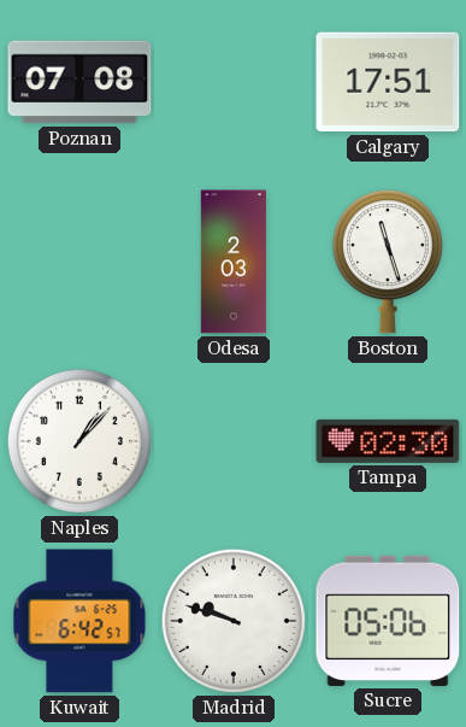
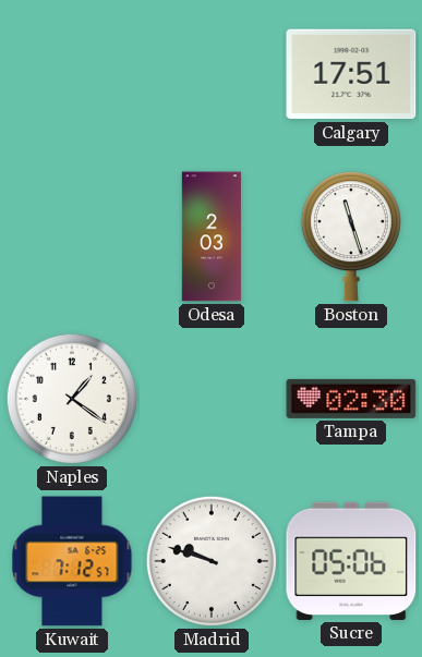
Poznan: 07:08 -> none
Naples: 1:07 -> 1:21
Kuwait: 6:42 -> 7:12
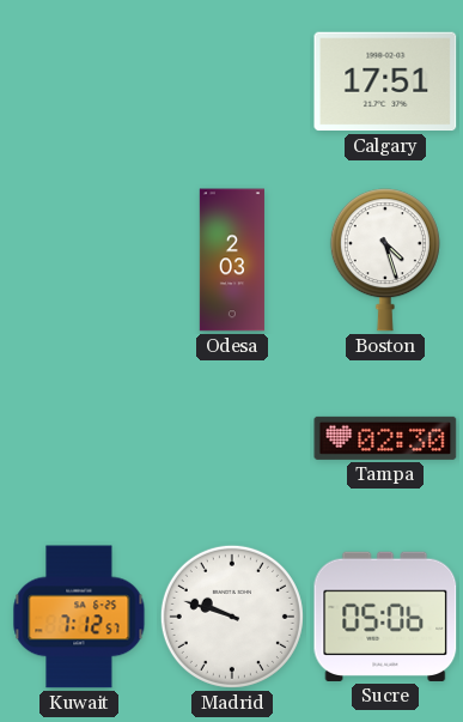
Boston: 11:27 -> 4:27
Naples: 1:21 -> none
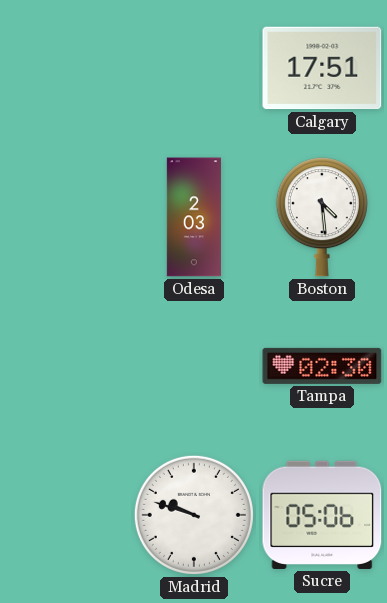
Boston: 4:27 -> 4:29
Kuwait: 7:12 -> none
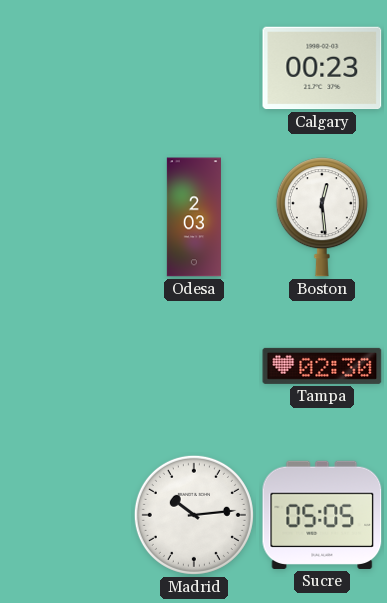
Calgary: 17:51 -> 00:23
Boston: 4:29 -> 12:29
Madrid: 9:48 -> 10:14
Sucre: 05:06 -> 05:05
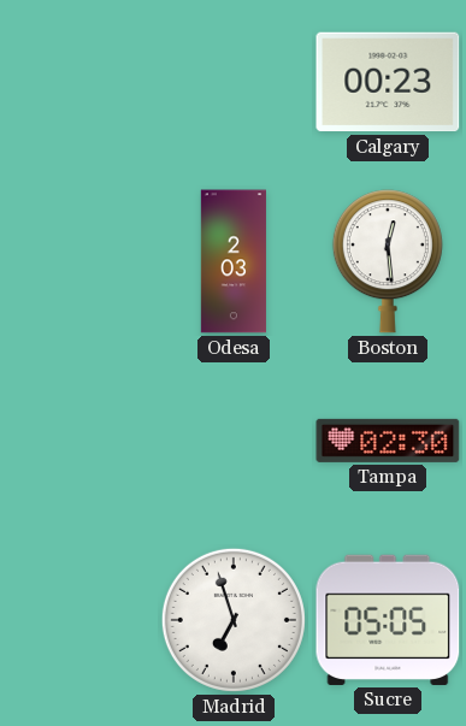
Madrid: 10:14 -> 6:57
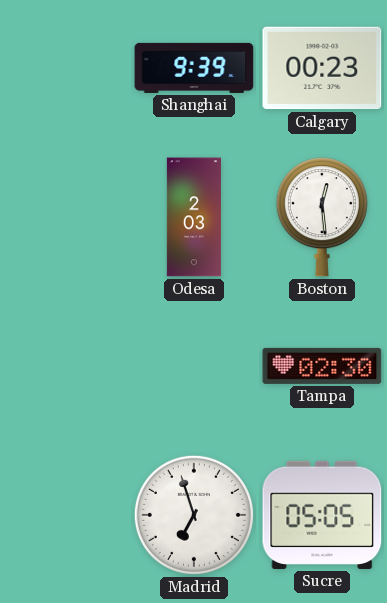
Shanghai: none -> 9:39
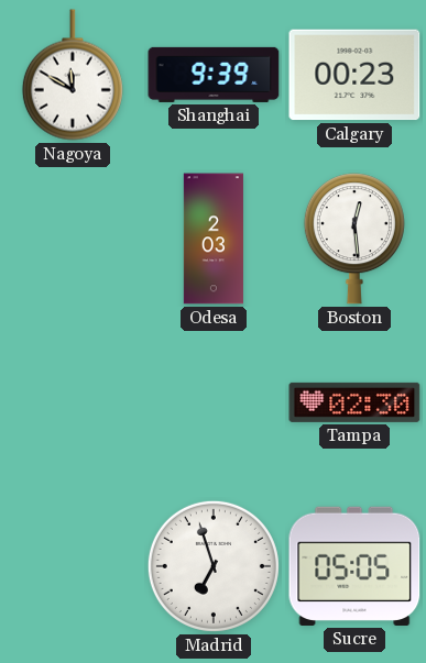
Nagoya: none -> 11:50
